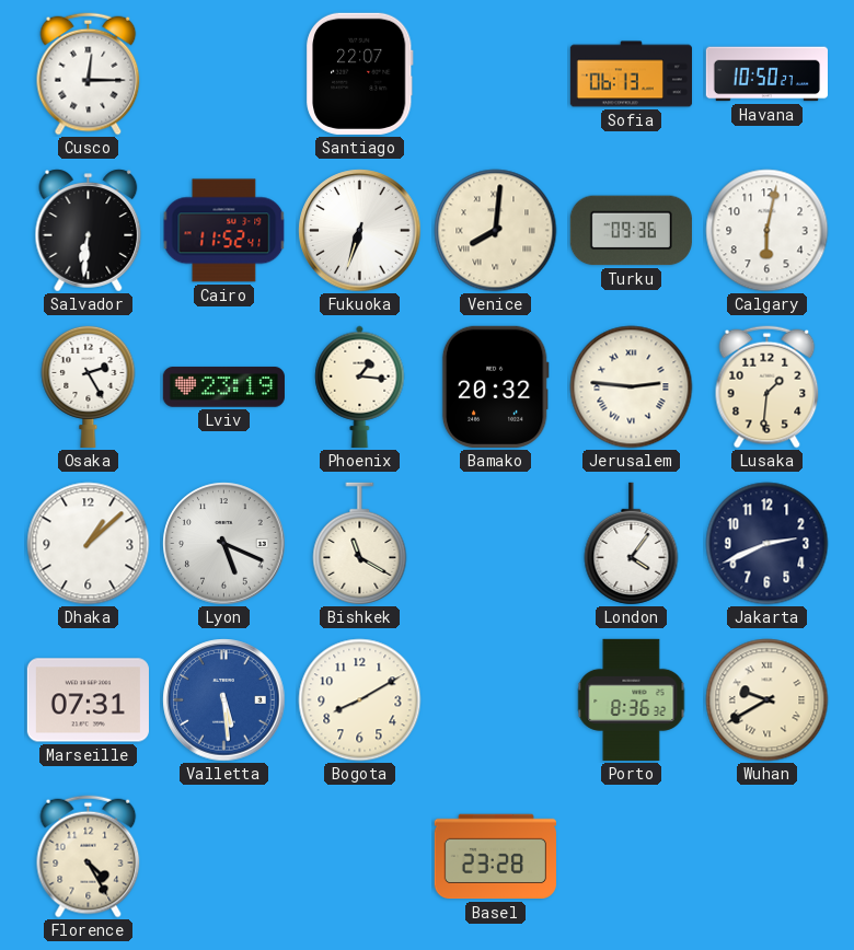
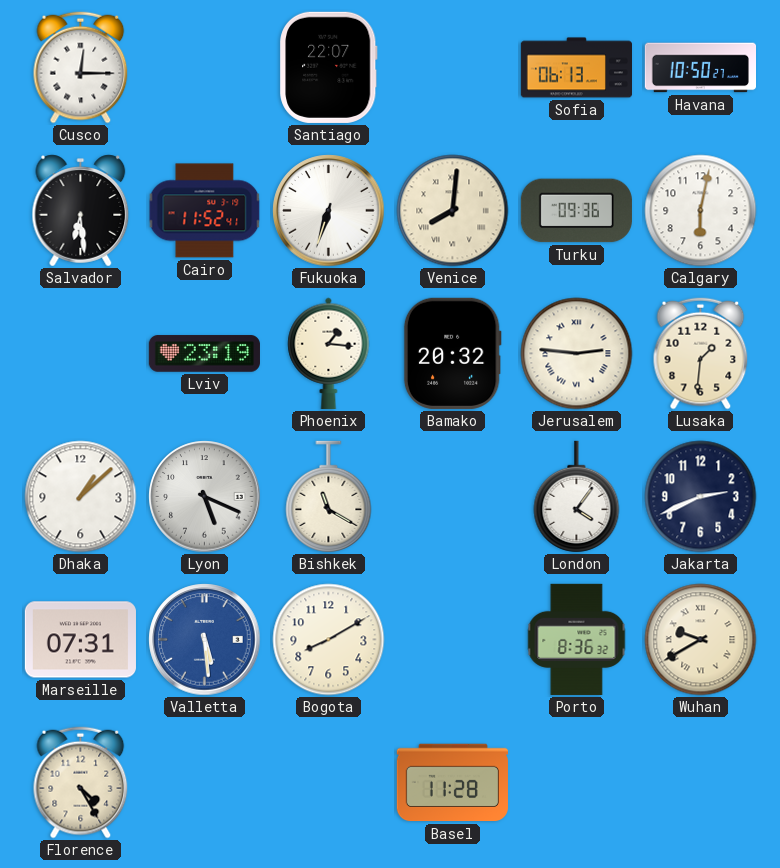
Salvador: 6:31 -> 6:29
Osaka: 2:25 -> none
Basel: 23:28 -> 11:28
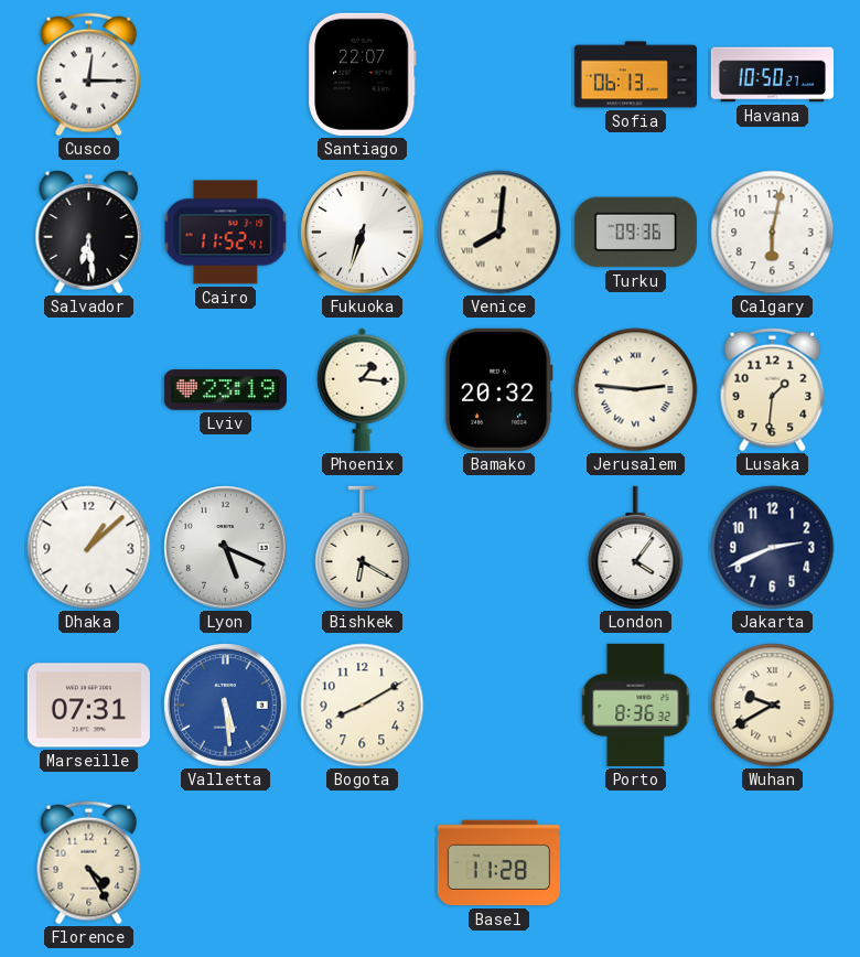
Bishkek: 11:20 -> 6:20
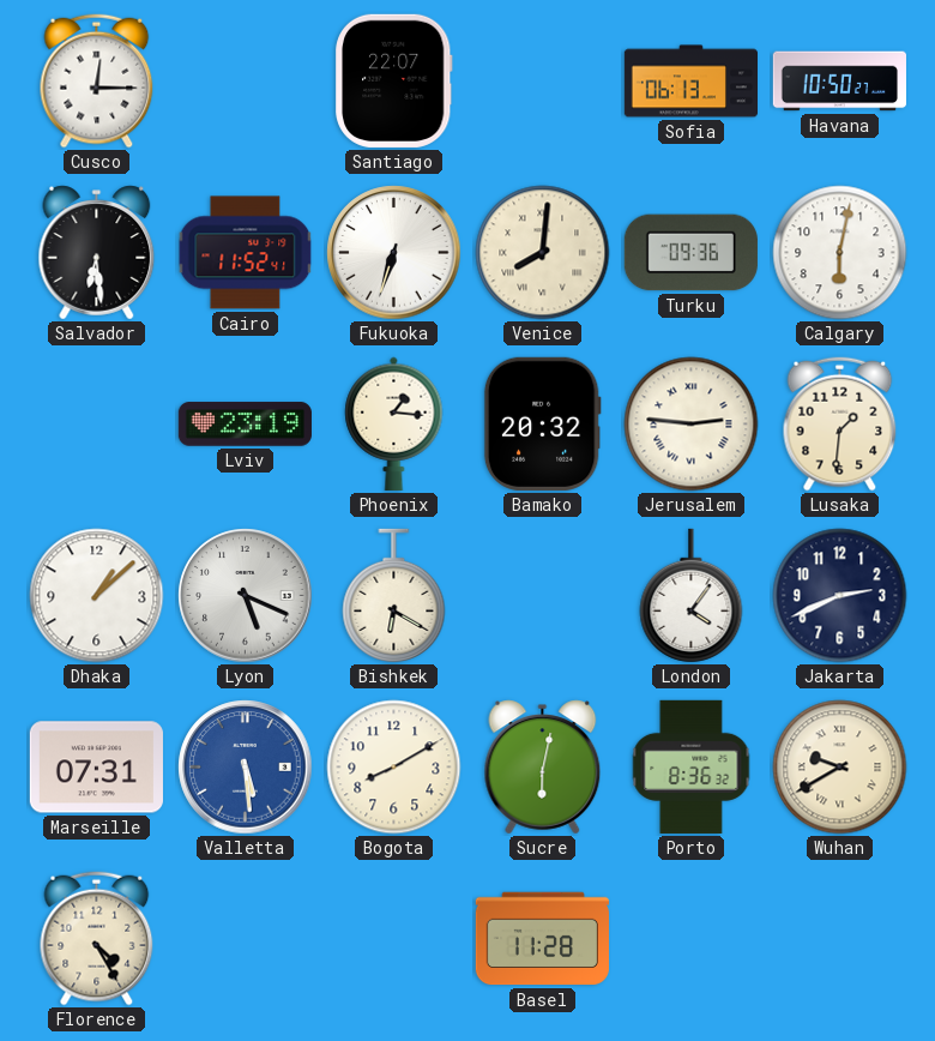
Sucre: none -> 6:02
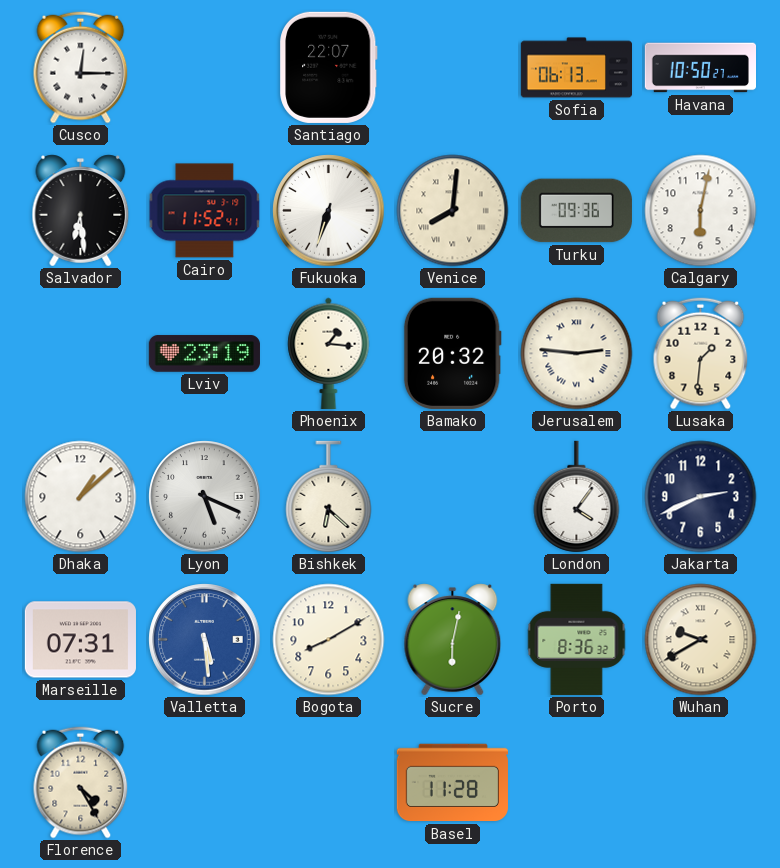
Bishkek: 6:20 -> 6:22
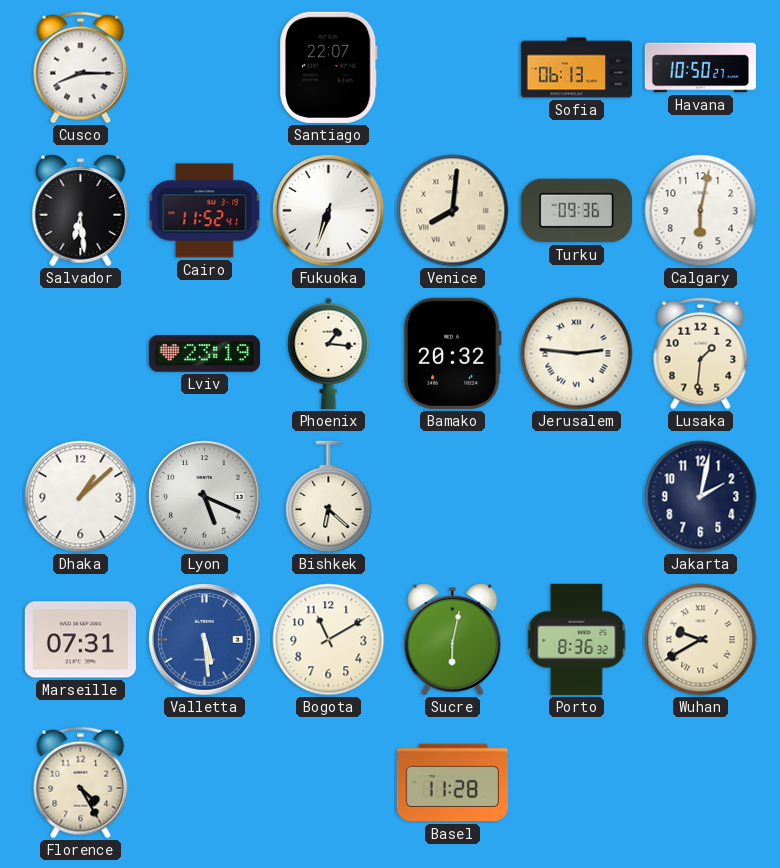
Cusco: 12:15 -> 8:15
London: 4:06 -> none
Jakarta: 2:41 -> 2:02
Bogota: 8:10 -> 11:10
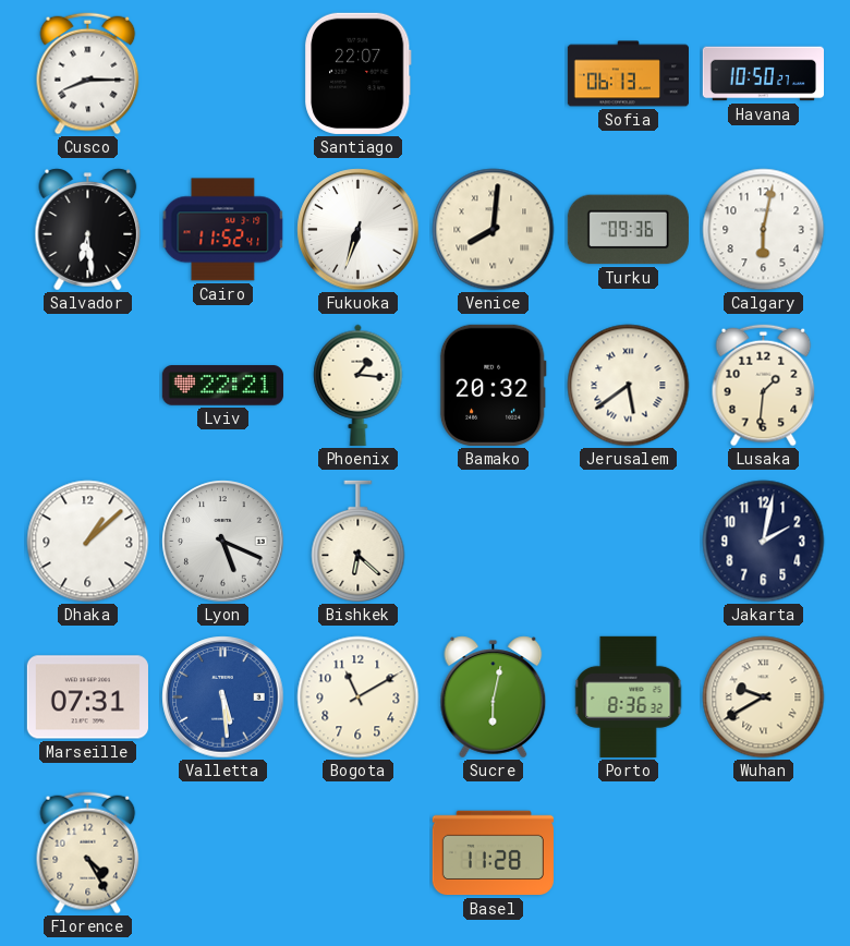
Lviv: 23:19 -> 22:21
Jerusalem: 2:46 -> 5:39
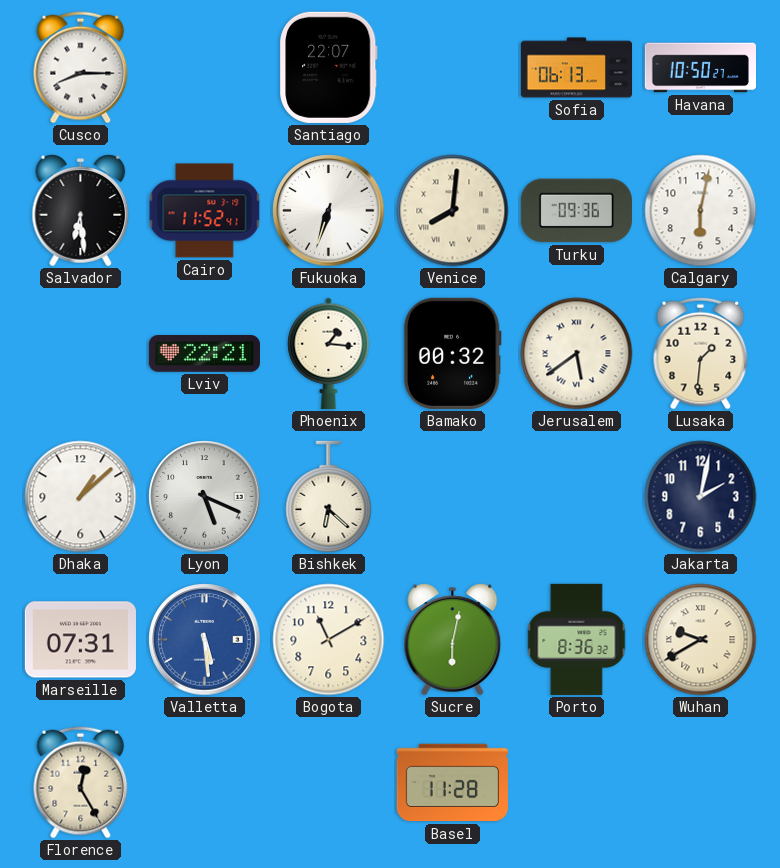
Bamako: 20:32 -> 00:32
Florence: 4:25 -> 12:25
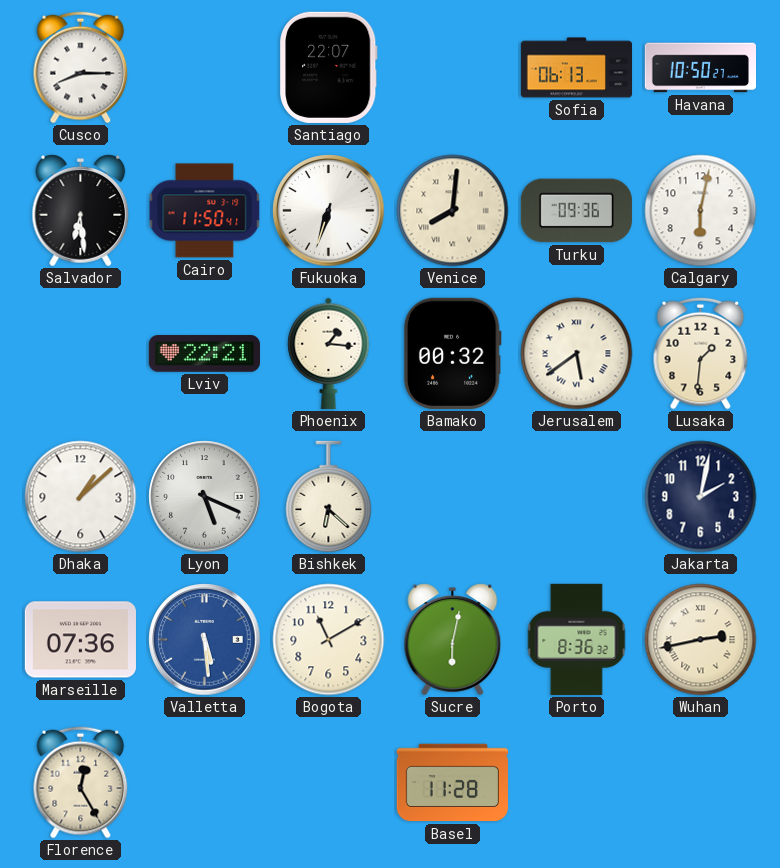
Cairo: 11:52 -> 11:50
Marseille: 07:31 -> 07:36
Wuhan: 9:40 -> 2:43
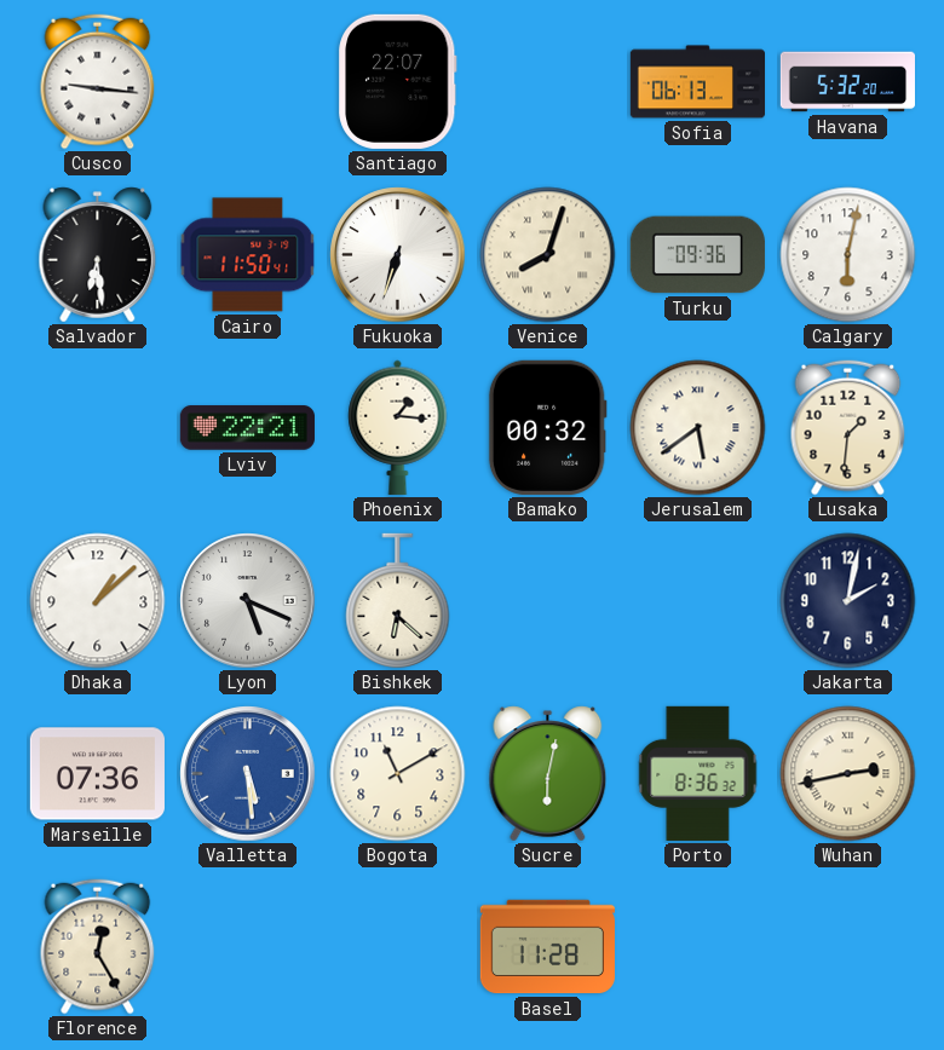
Cusco: 8:15 -> 9:16
Havana: 10:50 -> 5:32
Venice: 8:01 -> 8:03
